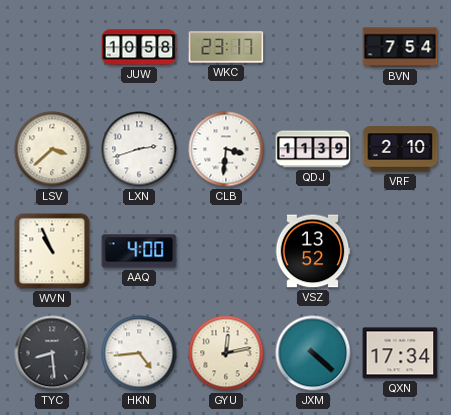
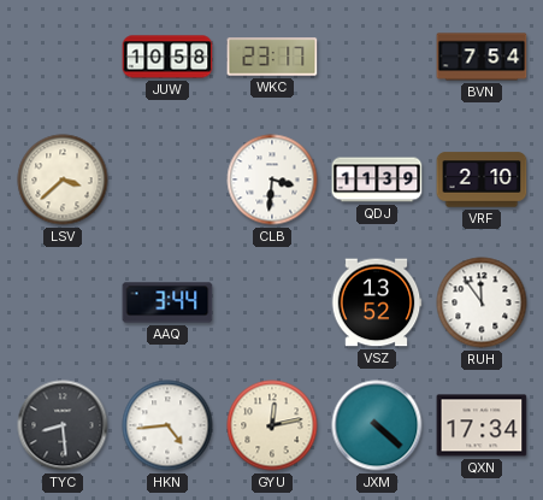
LXN: 2:42 -> none
WVN: 10:56 -> none
AAQ: 4:00 -> 3:44
RUH: none -> 11:54
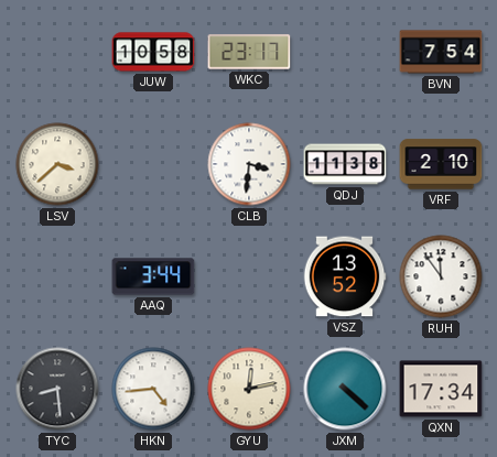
QDJ: 11:39 -> 11:38
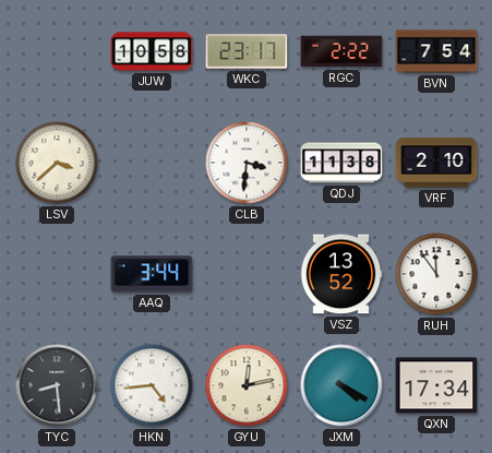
RGC: none -> 2:22
JXM: 4:22 -> 4:20
